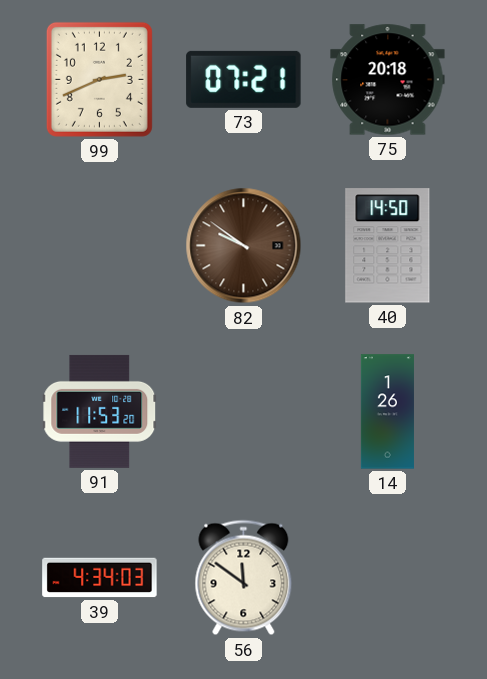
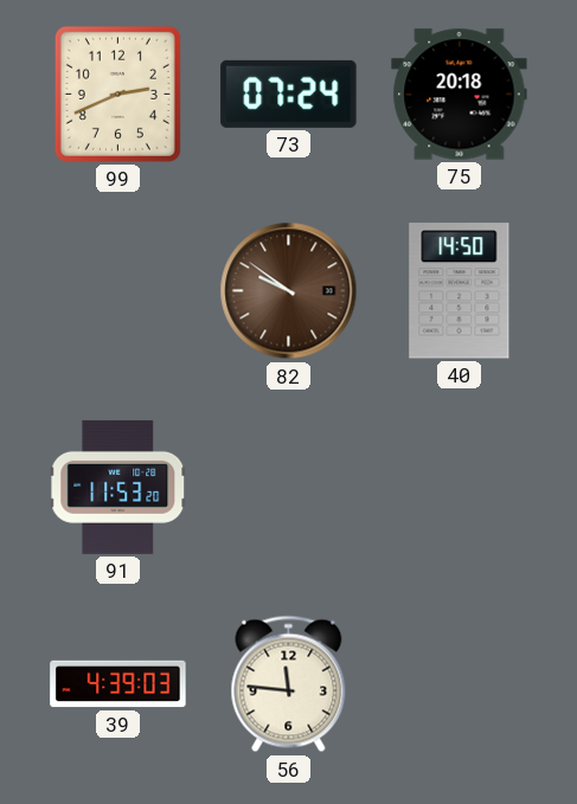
73: 07:21 -> 07:24
14: 1:26 -> none
39: 4:34 -> 4:39
56: 11:51 -> 11:46
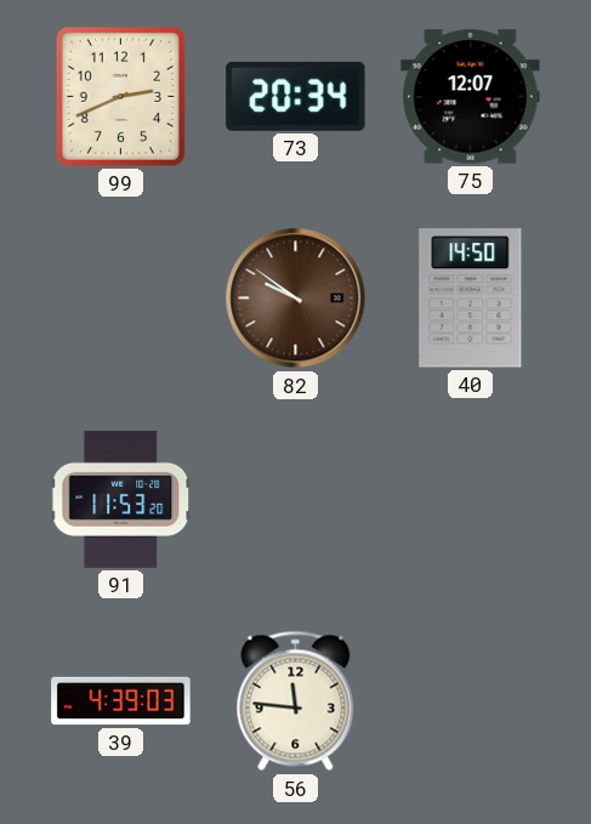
73: 07:24 -> 20:34
75: 20:18 -> 12:07
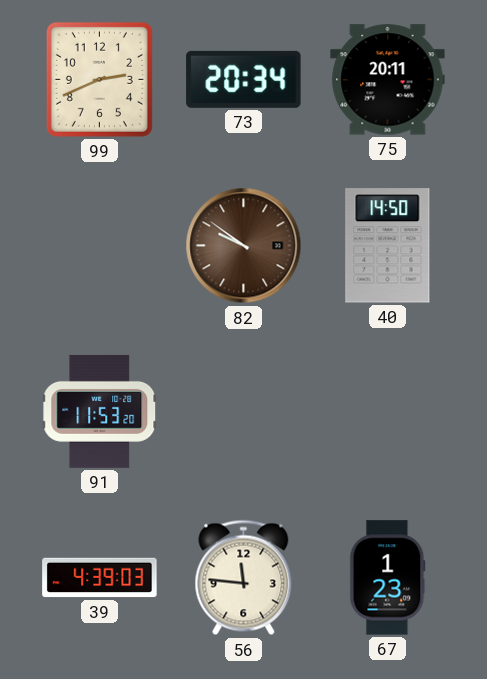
75: 12:07 -> 20:11
67: none -> 1:23
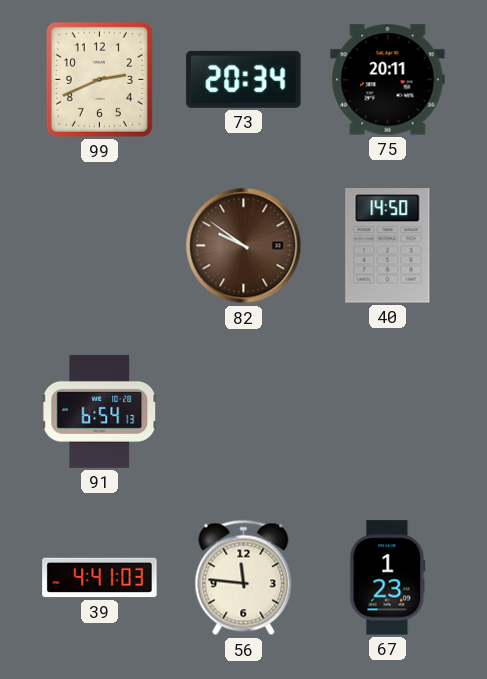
91: 11:53 -> 6:54
39: 4:39 -> 4:41
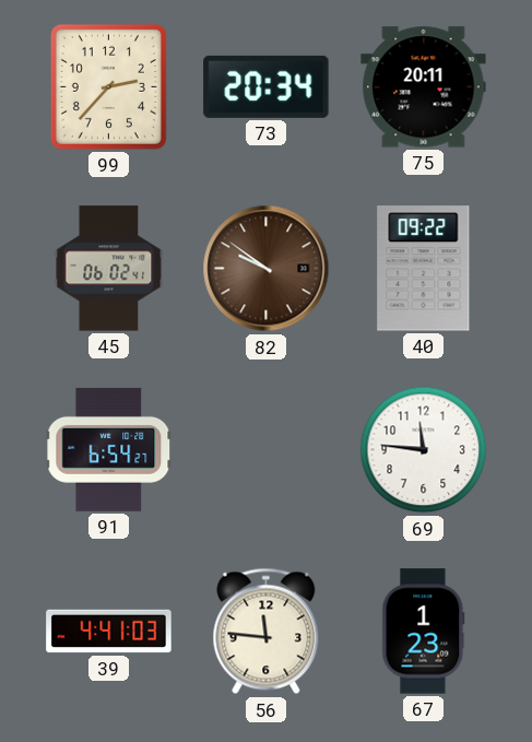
99: 2:41 -> 2:37
45: none -> 06:02
40: 14:50 -> 09:22
91: 6:54:13 -> 6:54:27
69: none -> 11:46
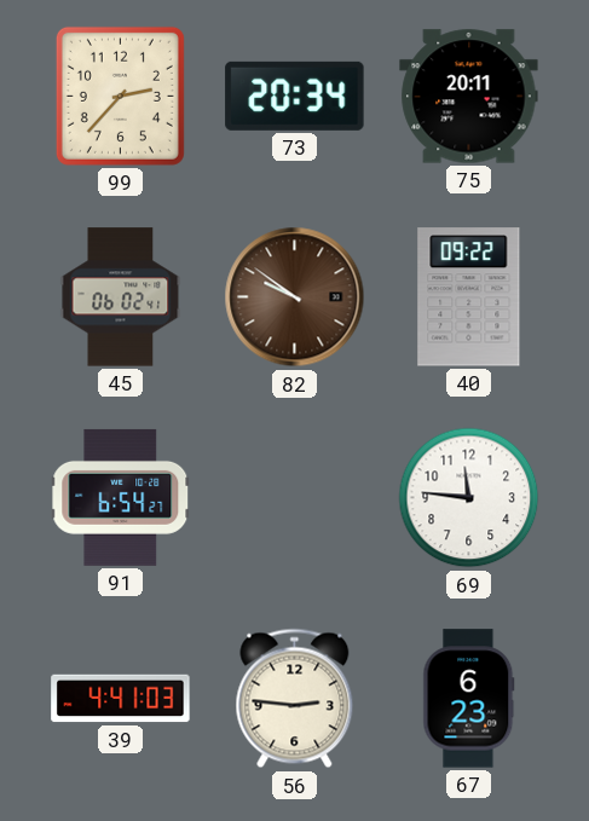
56: 11:46 -> 2:46
67: 1:23 -> 6:23
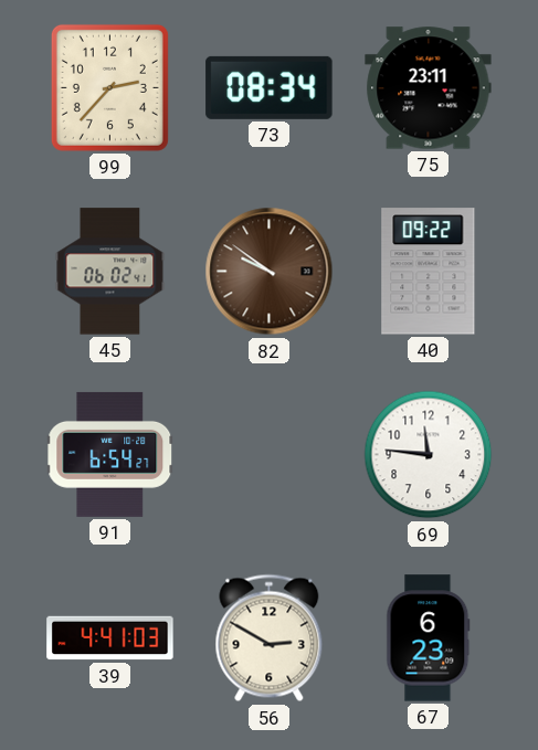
73: 20:34 -> 08:34
75: 20:11 -> 23:11
56: 2:46 -> 2:50
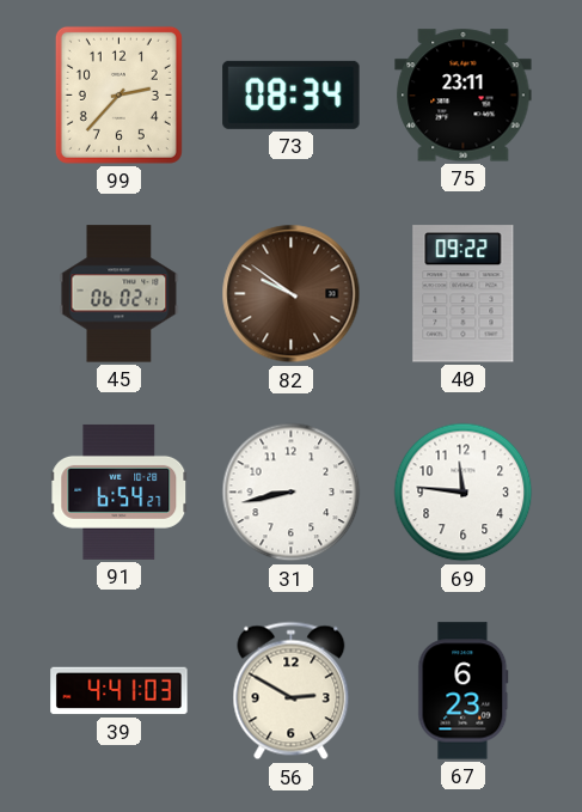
31: none -> 8:43
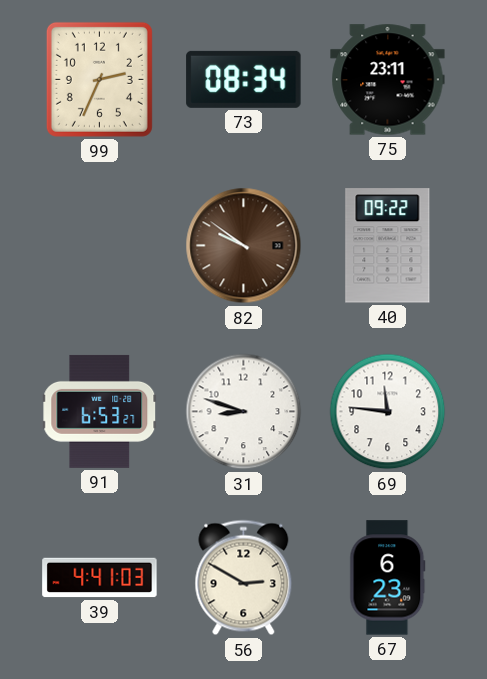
99: 2:37 -> 2:34
45: 06:02 -> none
91: 6:54 -> 6:53
31: 8:43 -> 8:48
